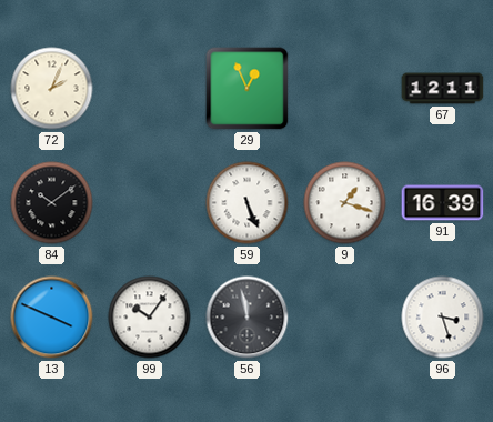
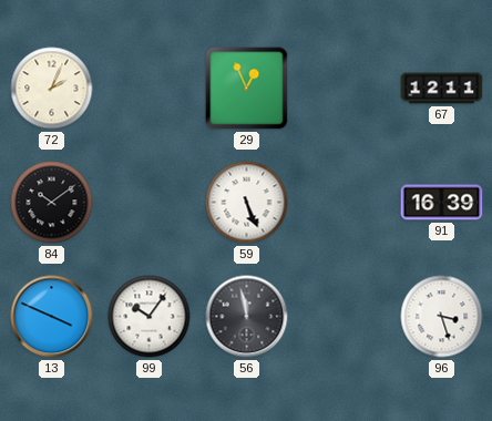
9: 1:18 -> none
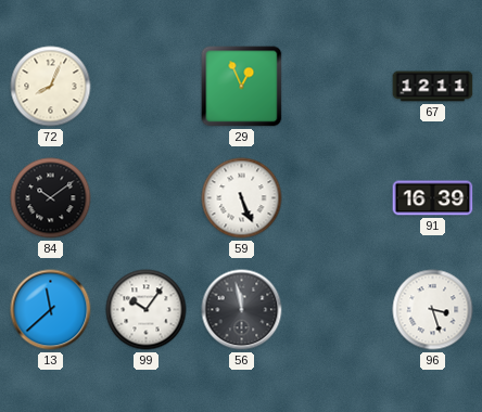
72: 2:04 -> 8:04
13: 3:49 -> 11:38
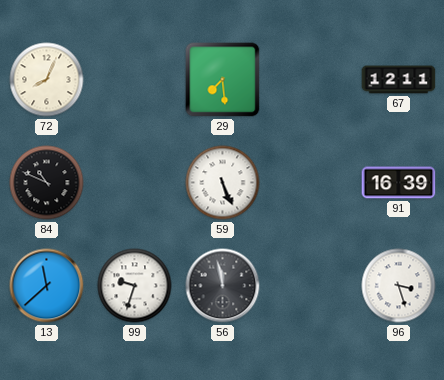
29: 12:56 -> 7:29
84: 10:09 -> 10:49
99: 10:06 -> 9:33
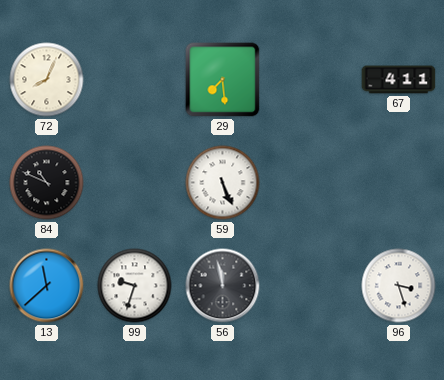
67: 12:11 -> 4:11
91: 16:39 -> none
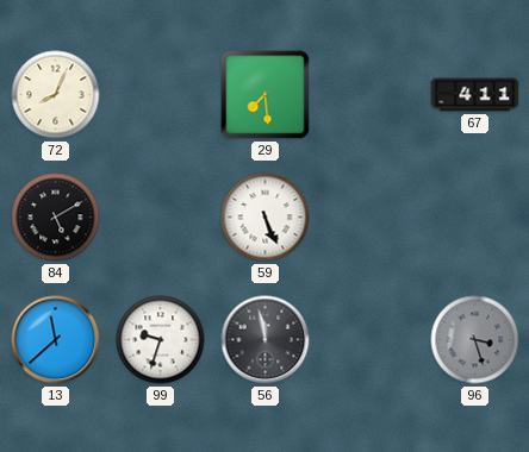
84: 10:49 -> 5:10
96 dial: white -> grey
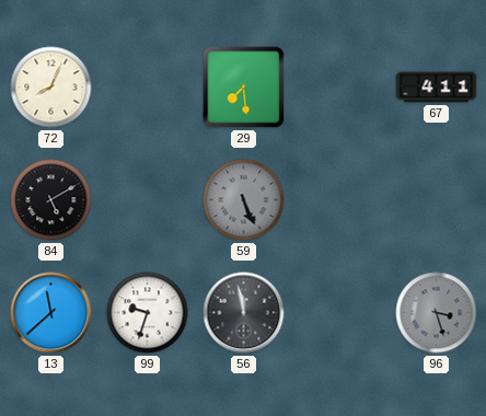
59 dial: white -> grey
